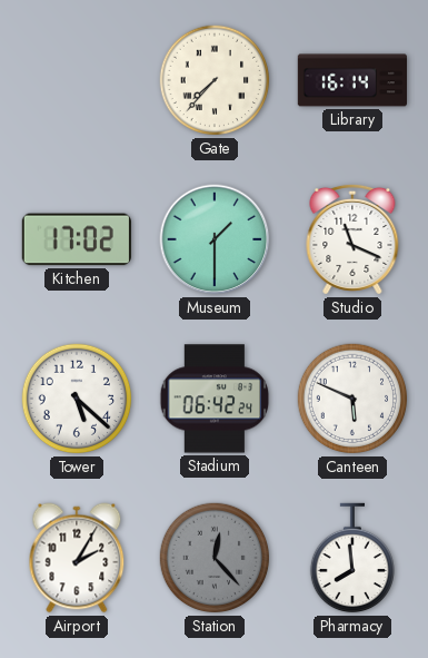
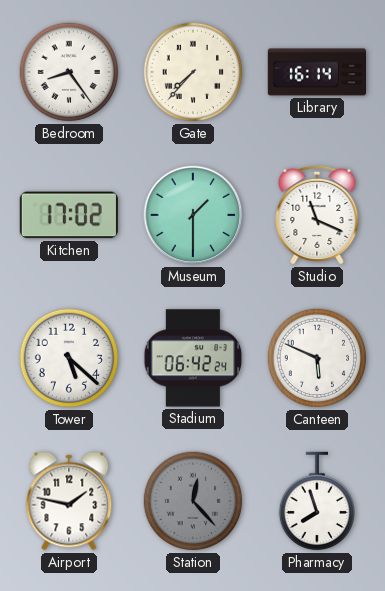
Bedroom: none -> 8:24
Airport: 2:05 -> 1:47
Pharmacy: 7:59 -> 7:57
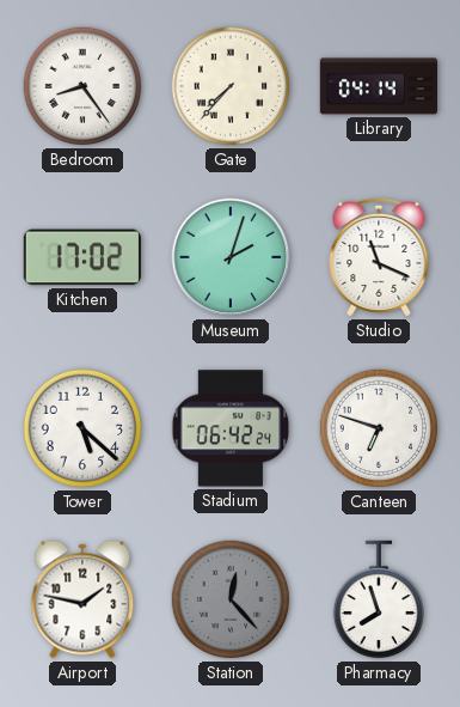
Library: 16:14 -> 04:14
Museum: 1:30 -> 2:03
Canteen: 5:49 -> 6:48
